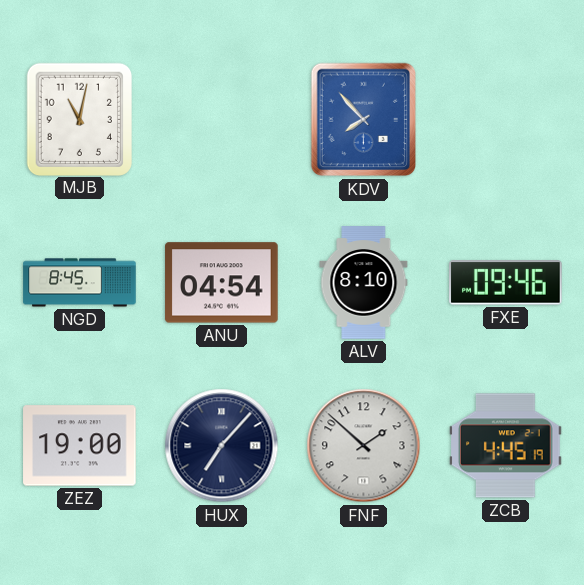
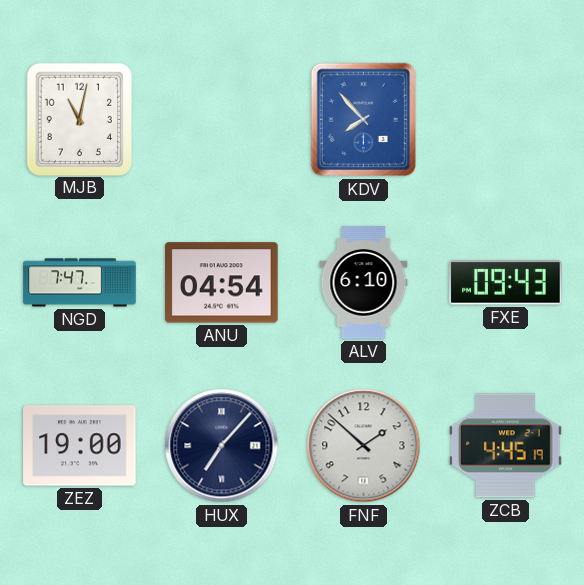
NGD: 8:45 -> 7:47
ALV: 8:10 -> 6:10
FXE: 09:46 -> 09:43
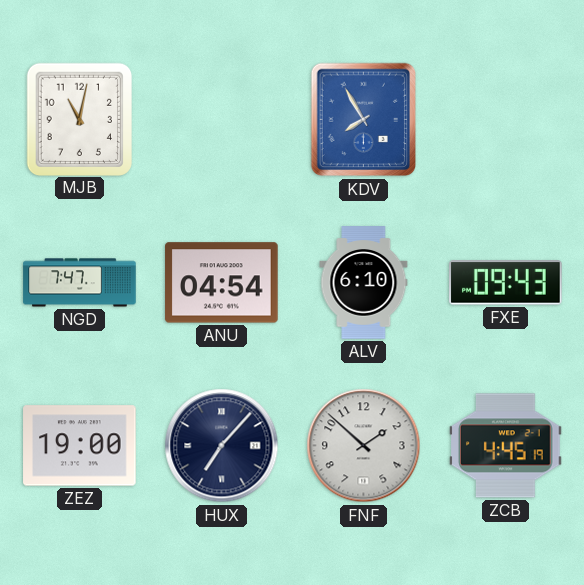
KDV: 7:53 -> 7:55
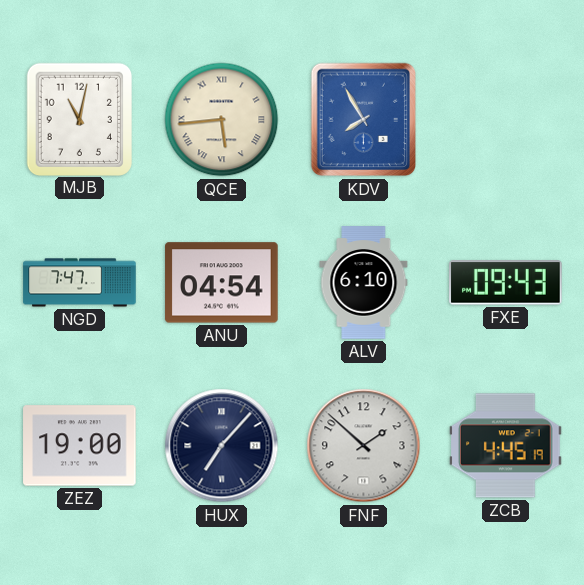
QCE: none -> 5:44
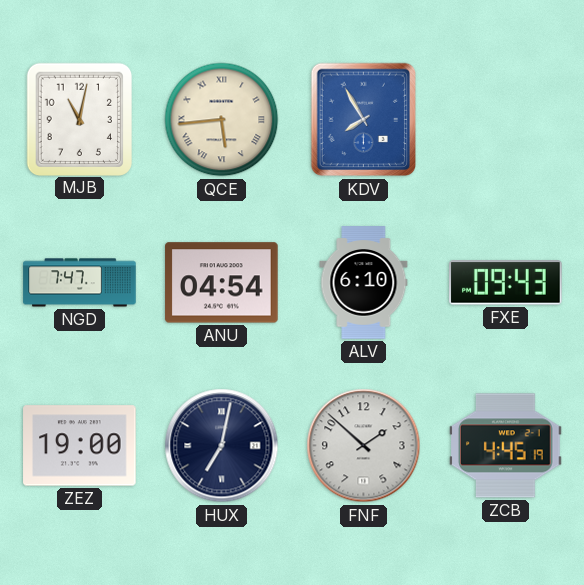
HUX: 7:07 -> 7:02
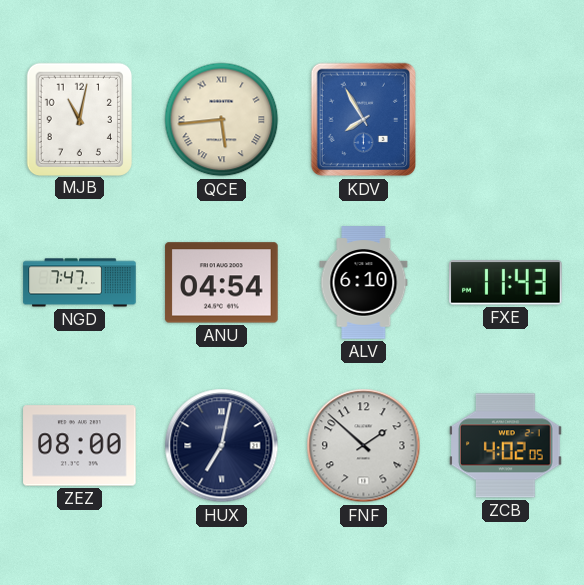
FXE: 09:43 -> 11:43
ZEZ: 19:00 -> 08:00
ZCB: 4:45 -> 4:02
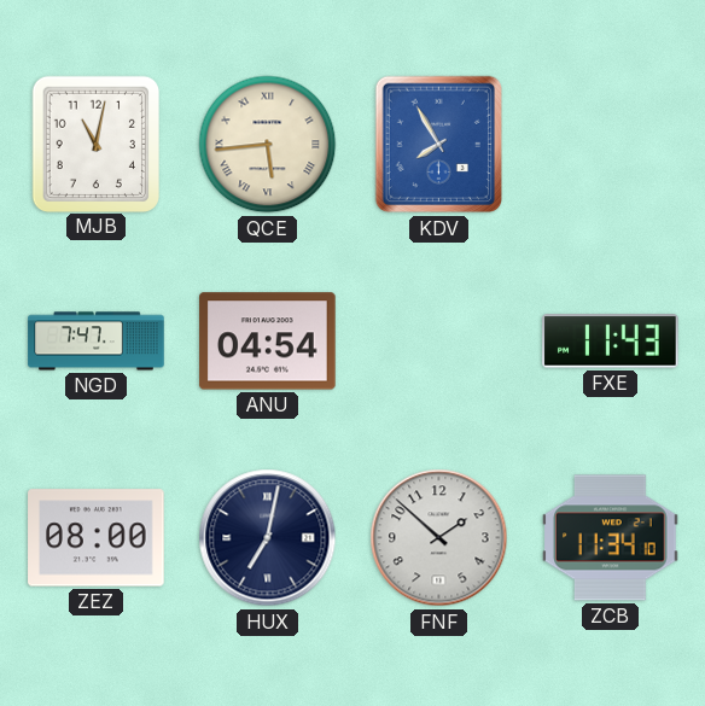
ALV: 6:10 -> none
ZCB: 4:02 -> 11:34
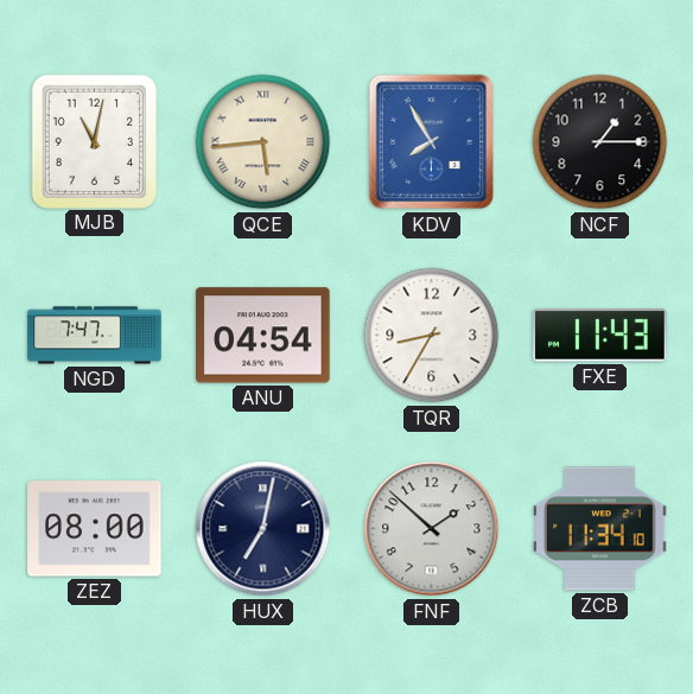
NCF: none -> 1:15
TQR: none -> 8:35
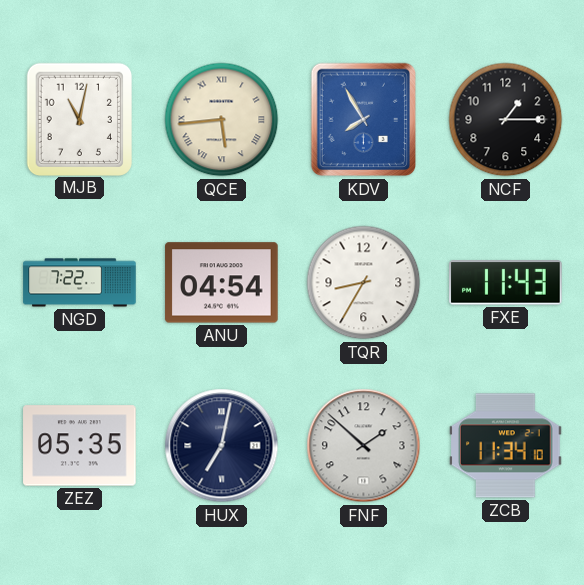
NGD: 7:47 -> 7:22
ZEZ: 08:00 -> 05:35
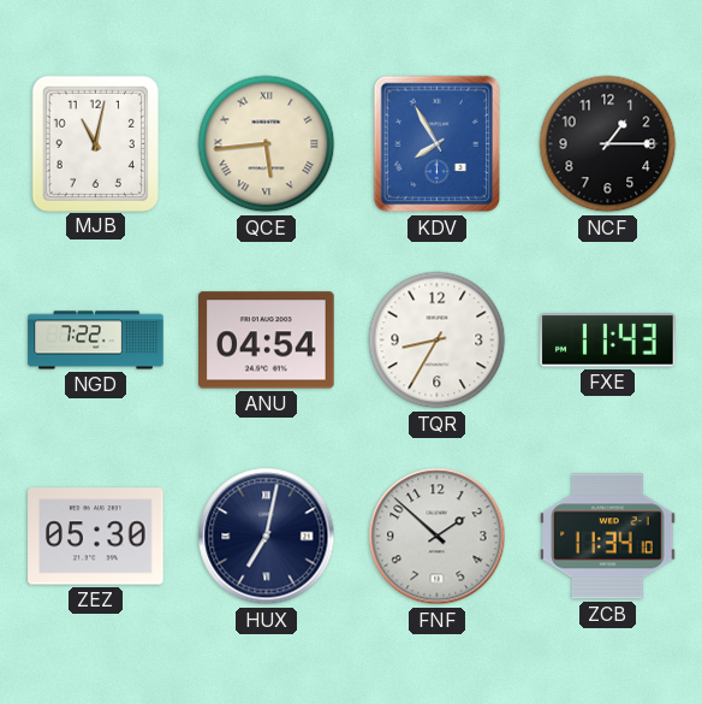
ZEZ: 05:35 -> 05:30
